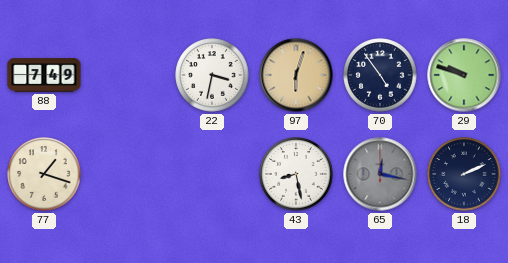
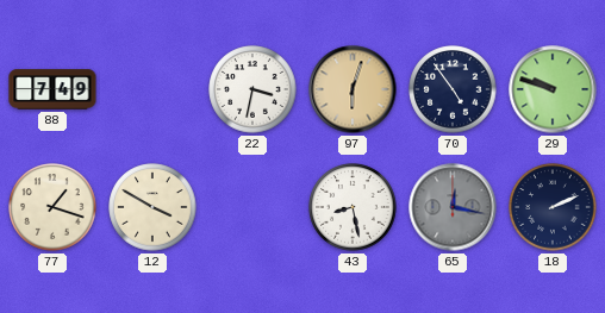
12: none -> 3:50
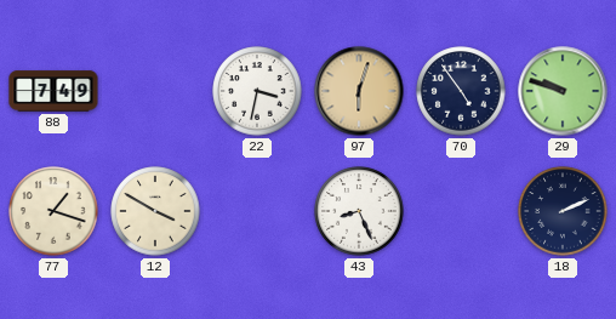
43: 8:28 -> 8:26
65: 12:17 -> none
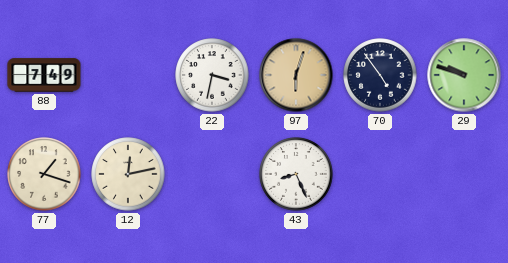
12: 3:50 -> 12:13
18: 2:11 -> none
